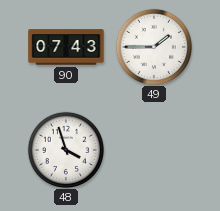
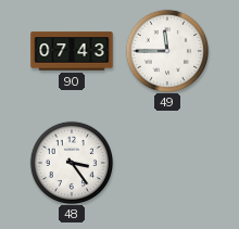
49: 1:45 -> 11:45
48: 3:57 -> 3:24
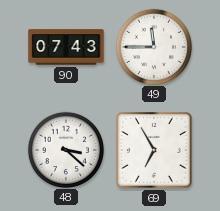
48: 3:24 -> 3:22
69: none -> 6:55
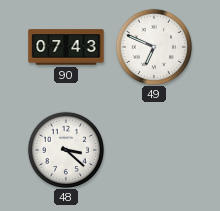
49: 11:45 -> 6:49
69: 6:55 -> none
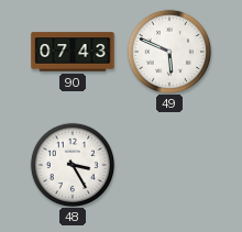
49: 6:49 -> 5:49
48: 3:22 -> 3:25
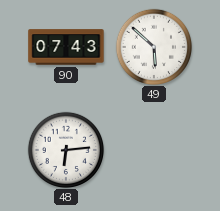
49: 5:49 -> 5:52
48: 3:25 -> 6:14
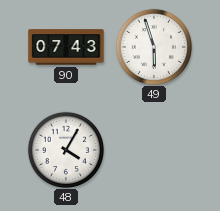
49: 5:52 -> 5:57
48: 6:14 -> 4:05
